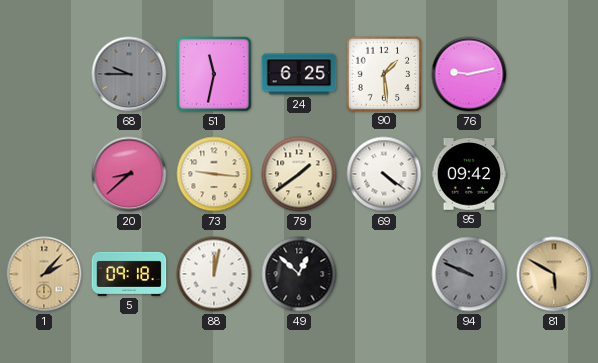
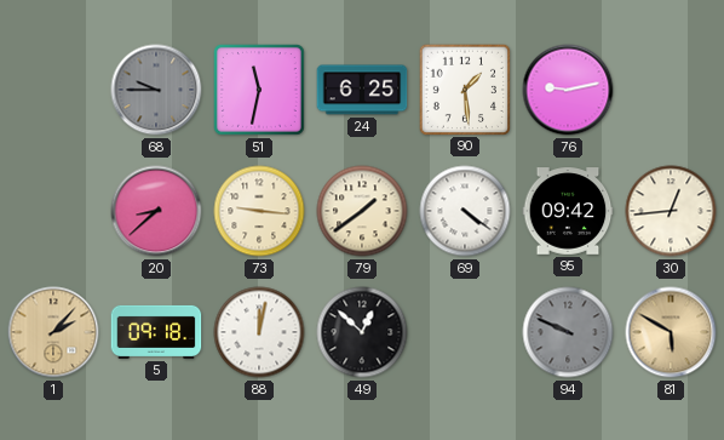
30: none -> 12:44
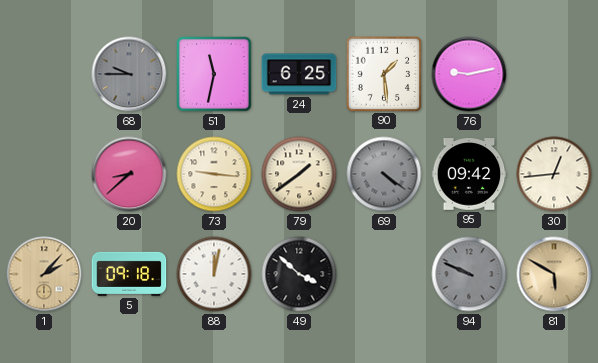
69 dial: white -> grey
49: 12:52 -> 3:52
